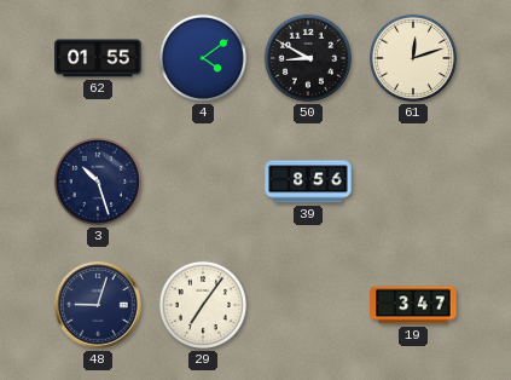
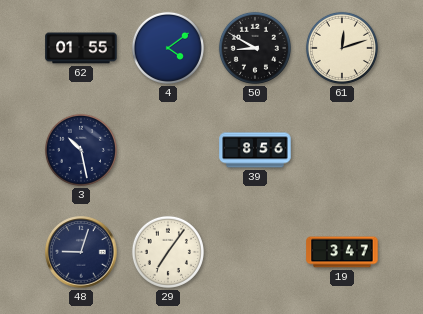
3: 10:27 -> 10:28
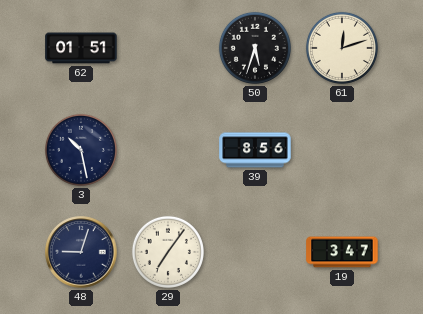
62: 01:55 -> 01:51
4: 4:09 -> none
50: 8:50 -> 5:33
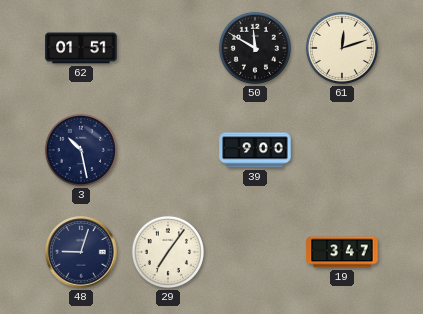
50: 5:33 -> 11:50
39: 8:56 -> 9:00
